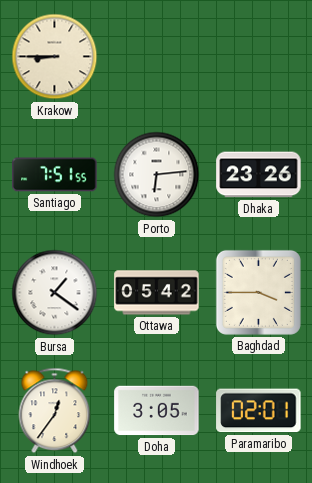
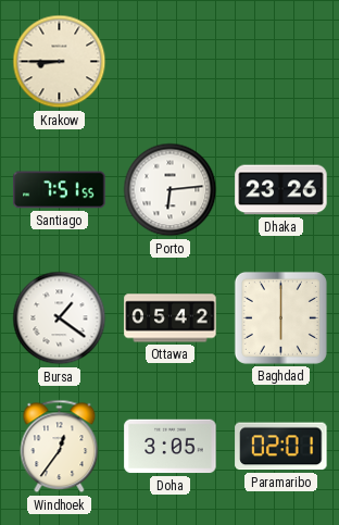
Baghdad: 3:45 -> 6:00
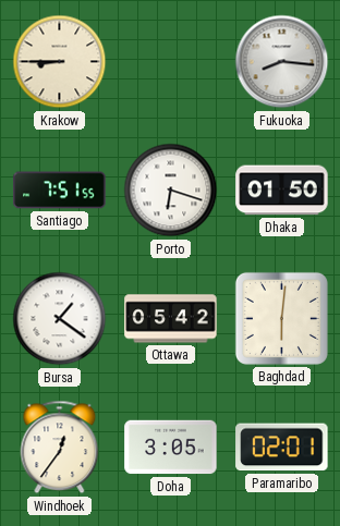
Fukuoka: none -> 8:16
Porto: 6:14 -> 6:18
Dhaka: 23:26 -> 01:50
Baghdad: 6:00 -> 6:01
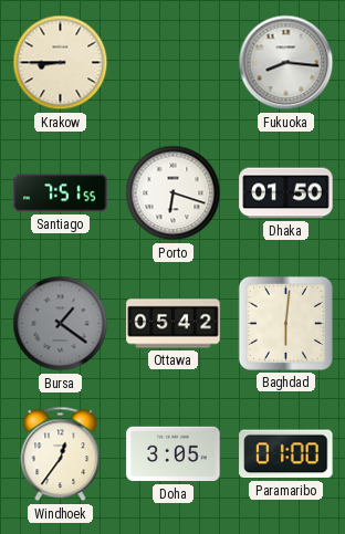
Bursa dial: white -> grey
Paramaribo: 02:01 -> 01:00
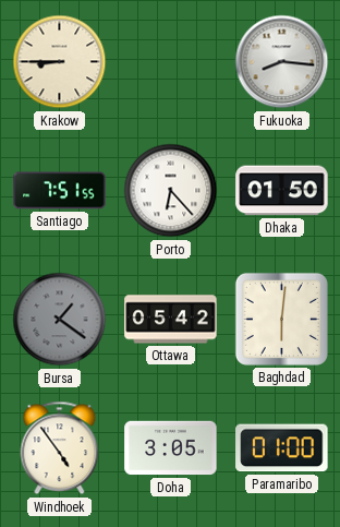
Porto: 6:18 -> 6:23
Windhoek: 12:36 -> 4:54
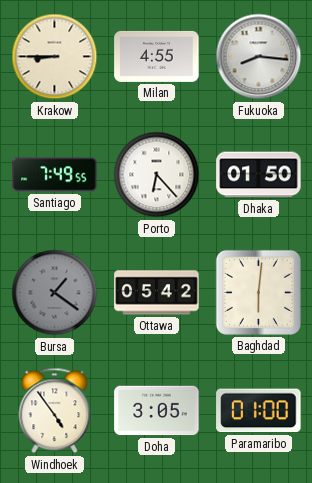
Milan: none -> 4:55
Santiago: 7:51 -> 7:49
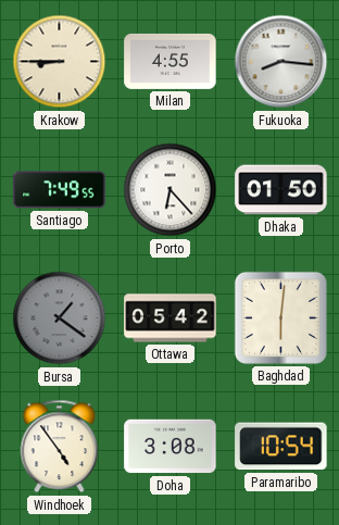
Doha: 3:05 -> 3:08
Paramaribo: 01:00 -> 10:54
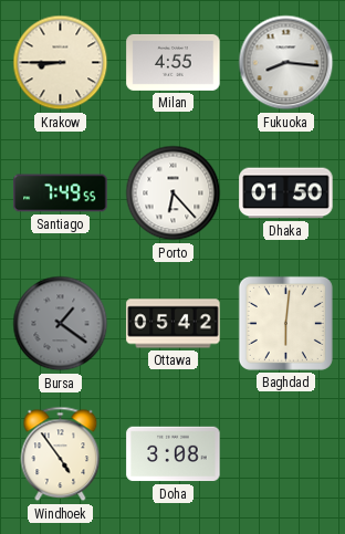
Paramaribo: 10:54 -> none
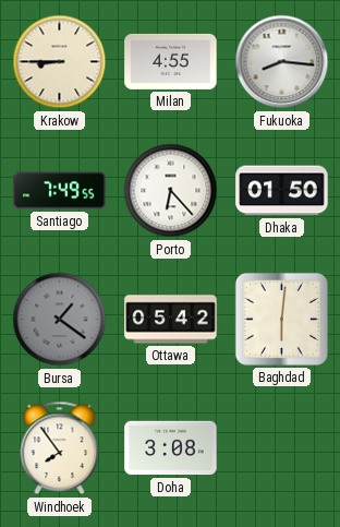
Windhoek: 4:54 -> 7:54
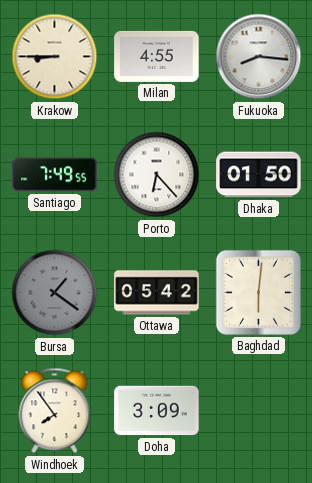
Doha: 3:08 -> 3:09
